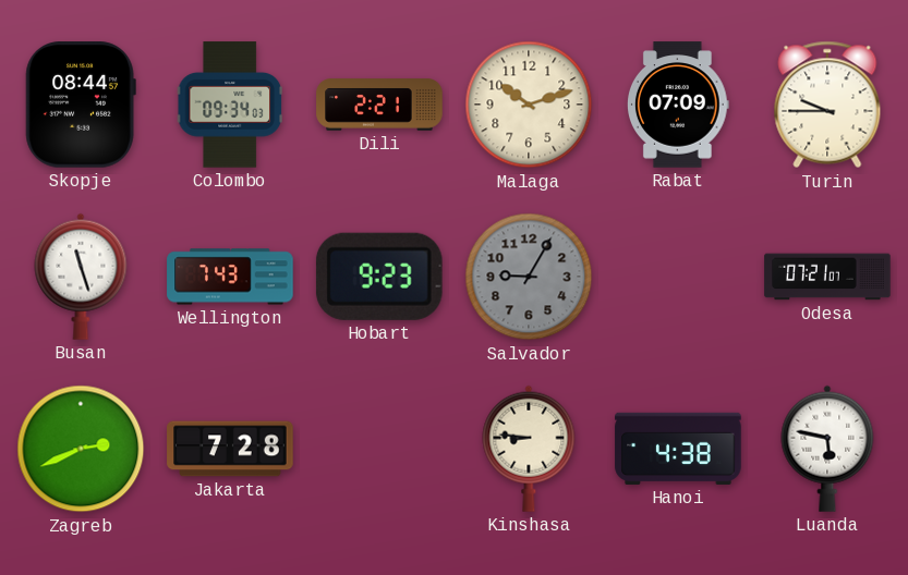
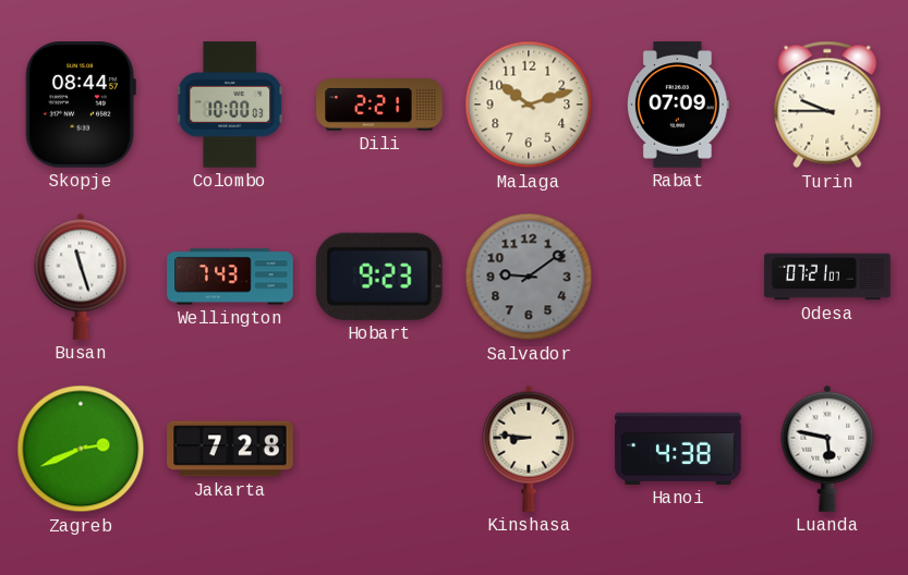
Colombo: 09:34 -> 10:00
Salvador: 9:05 -> 9:09
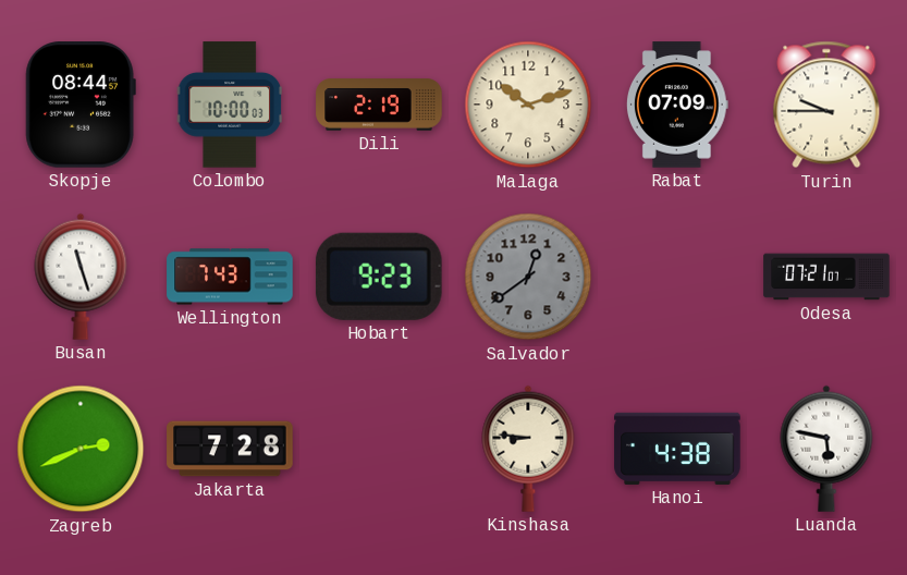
Dili: 2:21 -> 2:19
Salvador: 9:09 -> 12:39
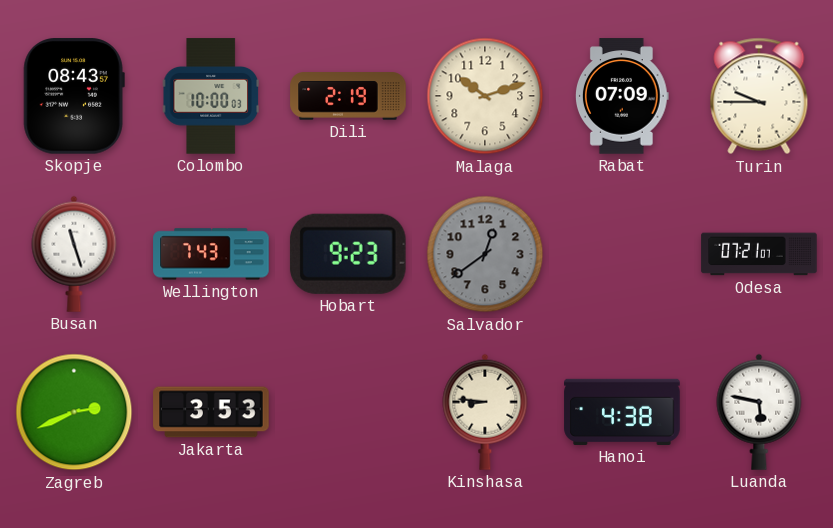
Skopje: 08:44 -> 08:43
Jakarta: 7:28 -> 3:53
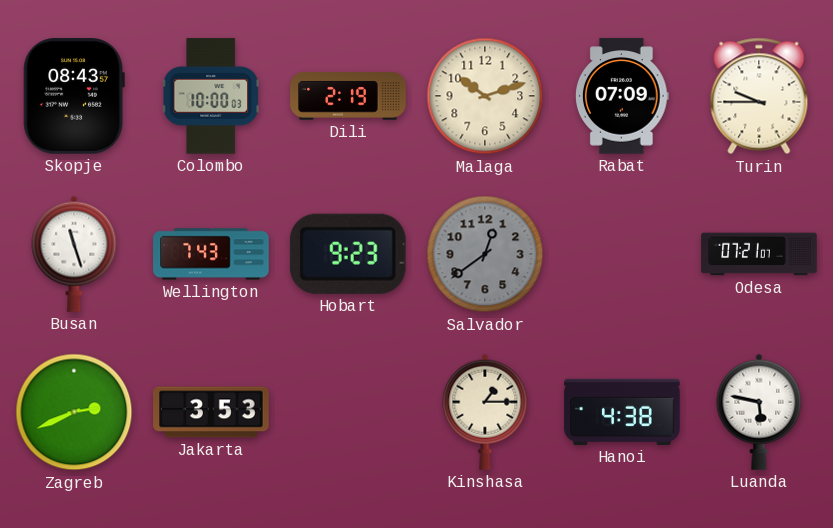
Kinshasa: 8:46 -> 1:15
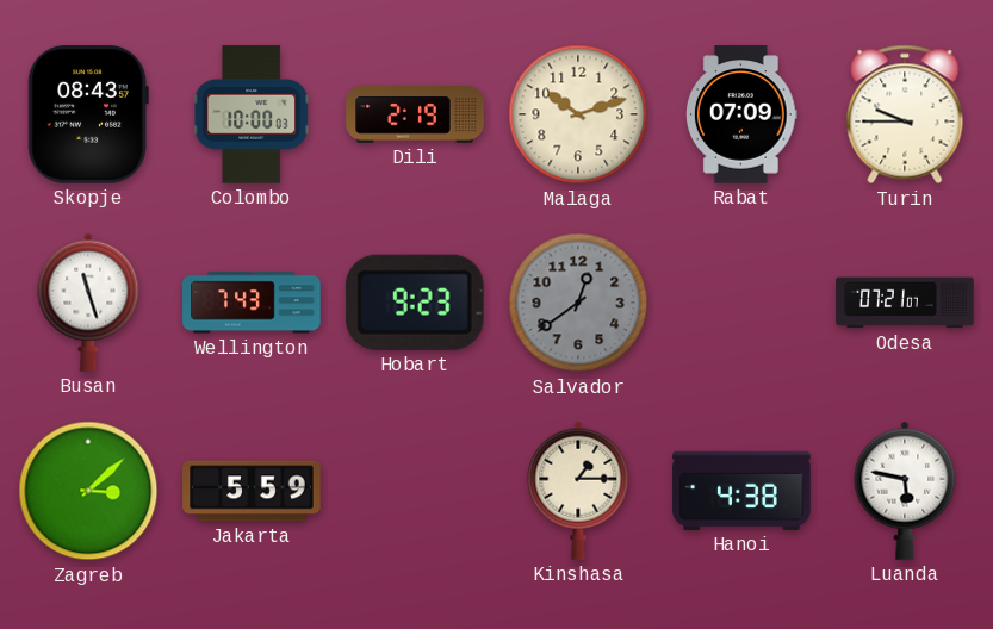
Zagreb: 2:41 -> 3:08
Jakarta: 3:53 -> 5:59
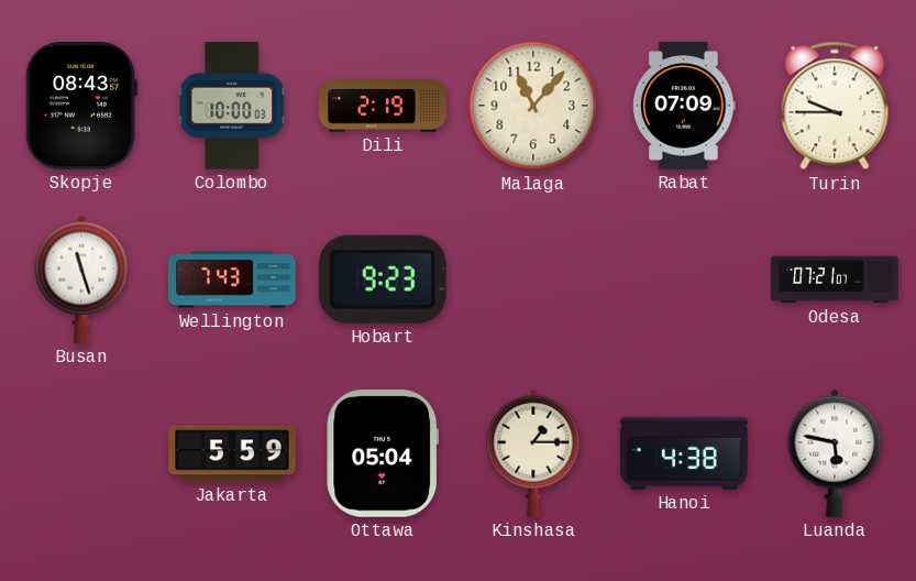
Malaga: 10:12 -> 11:07
Salvador: 12:39 -> none
Zagreb: 3:08 -> none
Ottawa: none -> 05:04
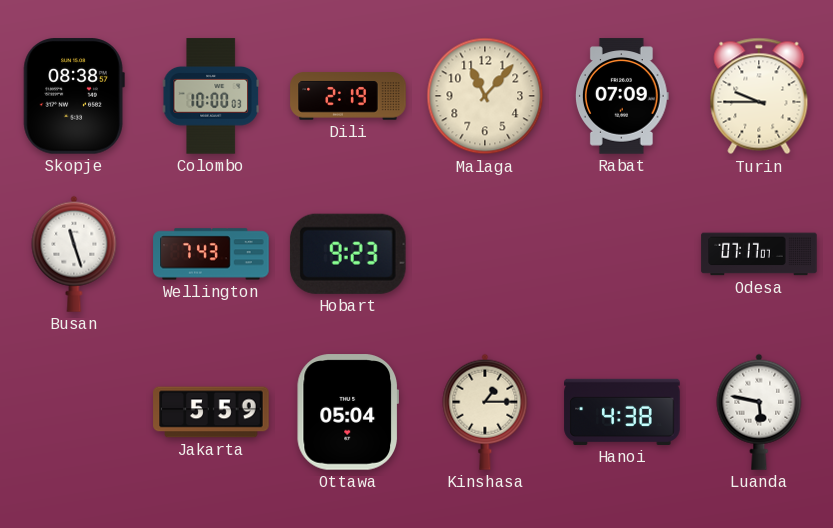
Skopje: 08:43 -> 08:38
Odesa: 07:21 -> 07:17
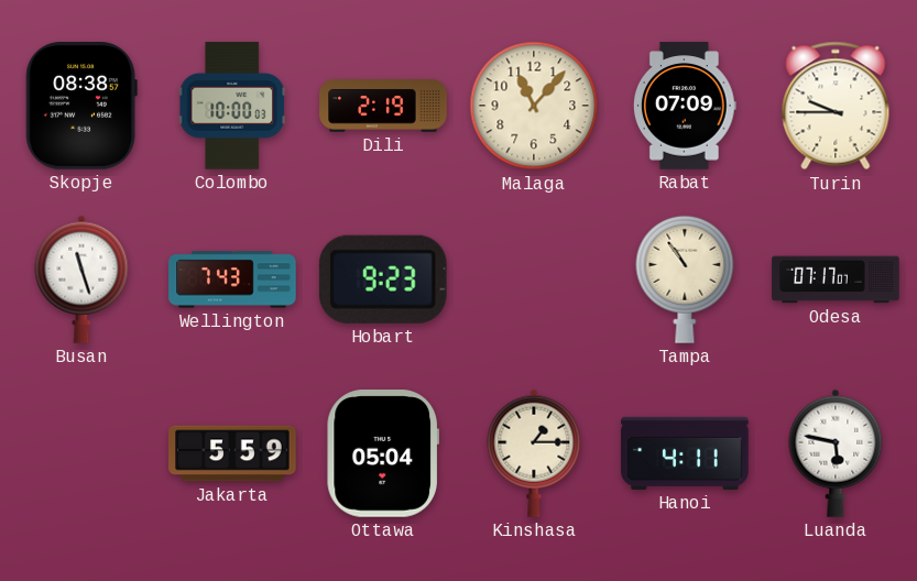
Tampa: none -> 10:54
Hanoi: 4:38 -> 4:11
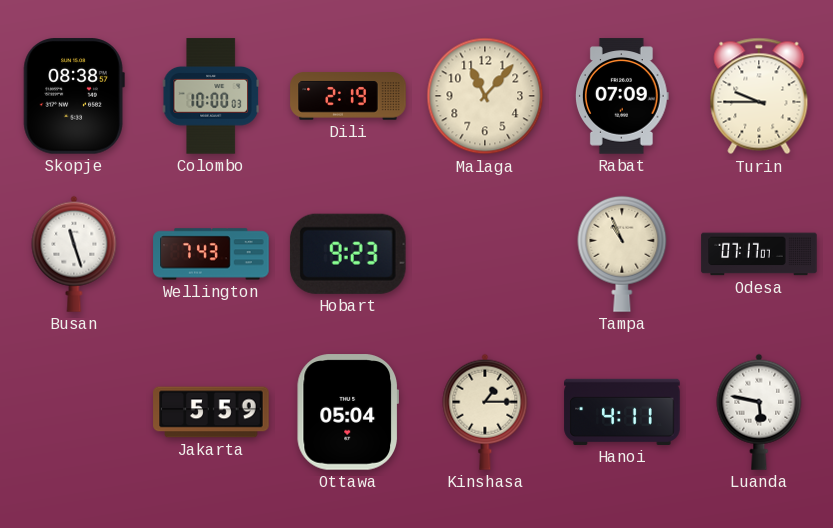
Tampa: 10:54 -> 10:56
